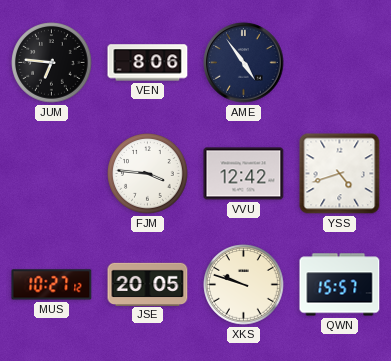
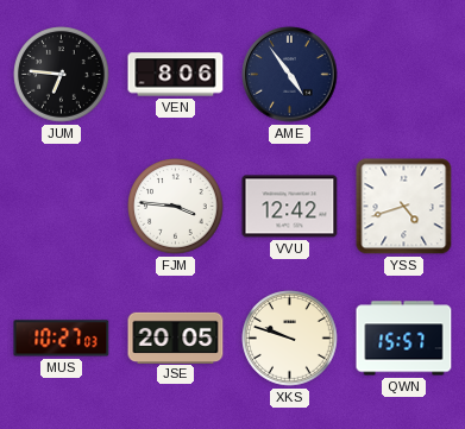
MUS: 10:27:12 -> 10:27:03
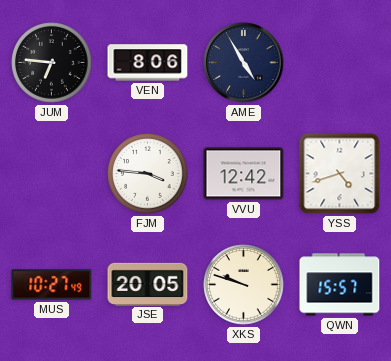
AME: 4:54 -> 4:55
MUS: 10:27:03 -> 10:27:49
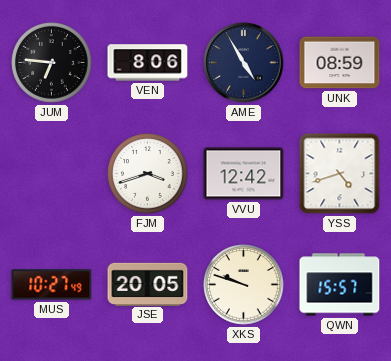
UNK: none -> 08:59
FJM: 3:46 -> 3:42
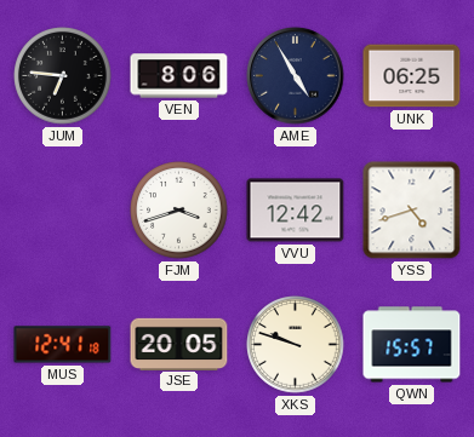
UNK: 08:59 -> 06:25
MUS: 10:27 -> 12:41
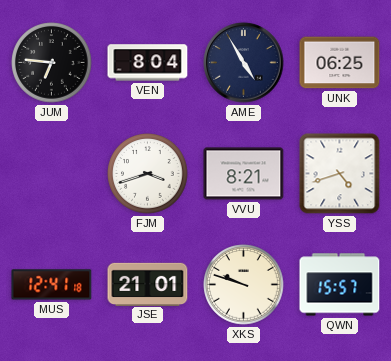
VEN: 8:06 -> 8:04
VVU: 12:42 -> 8:21
JSE: 20:05 -> 21:01
